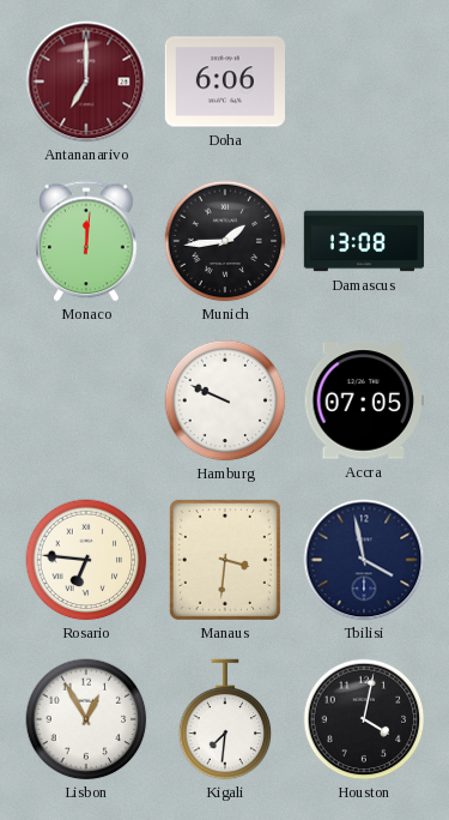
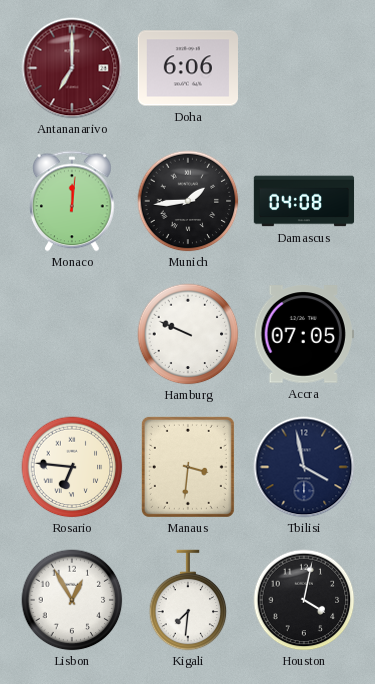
Damascus: 13:08 -> 04:08
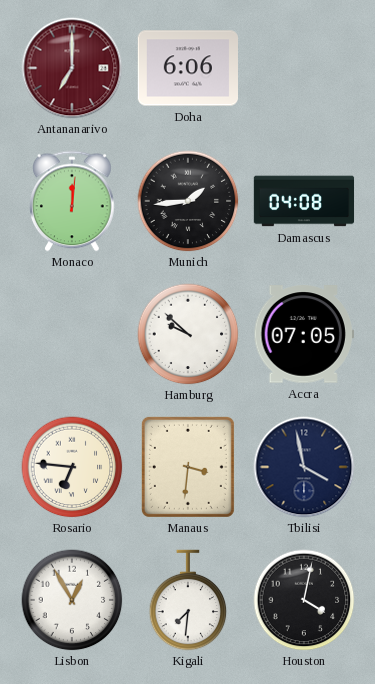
Hamburg: 9:49 -> 9:52
